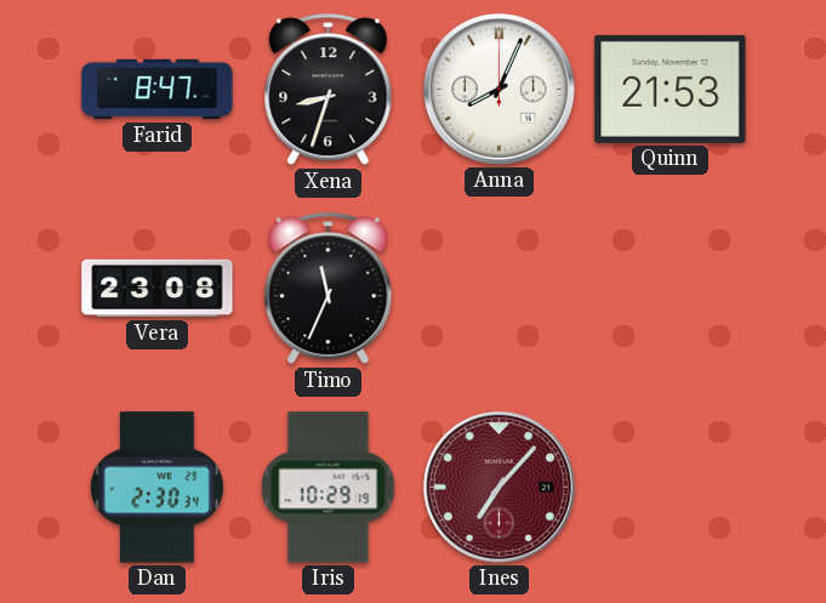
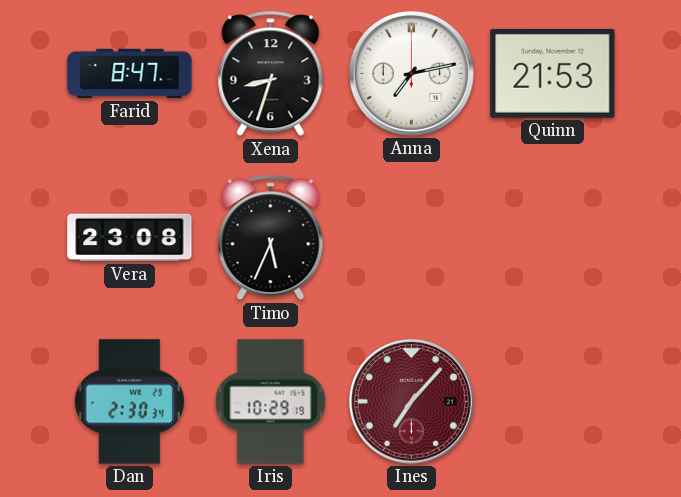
Anna: 8:04 -> 7:13
Timo: 11:34 -> 5:34
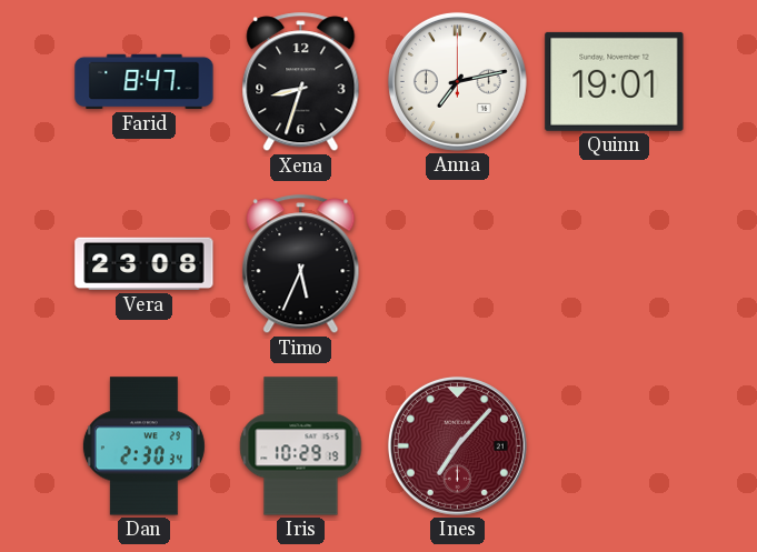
Quinn: 21:53 -> 19:01
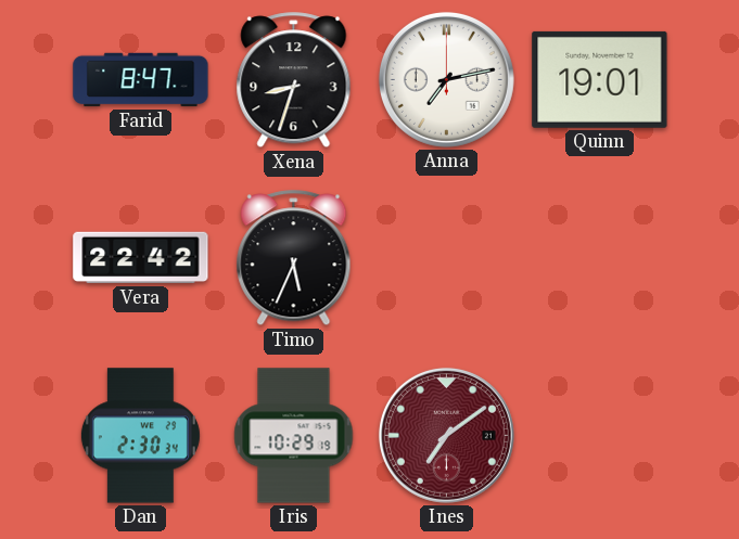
Vera: 23:08 -> 22:42
Ines: 7:07 -> 7:09
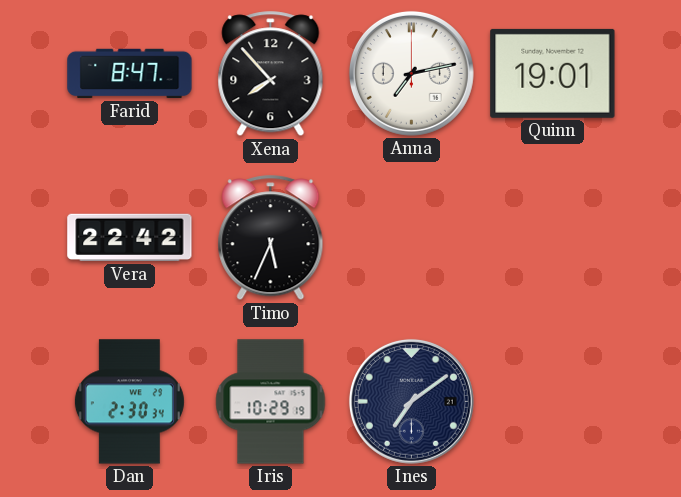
Xena: 8:33 -> 7:53
Ines dial: burgundy -> navy
